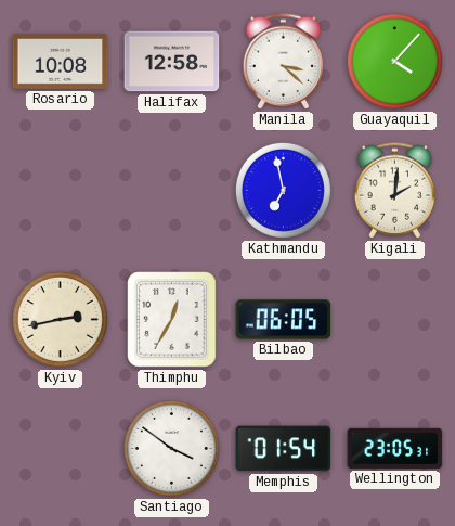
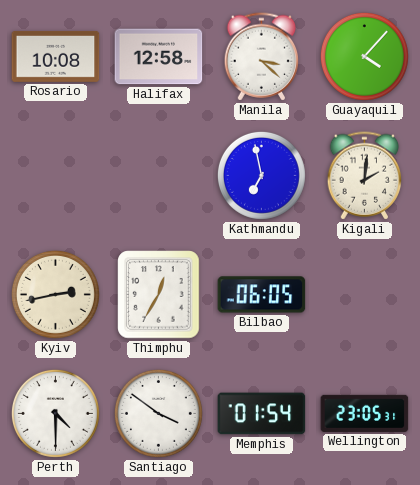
Perth: none -> 4:30
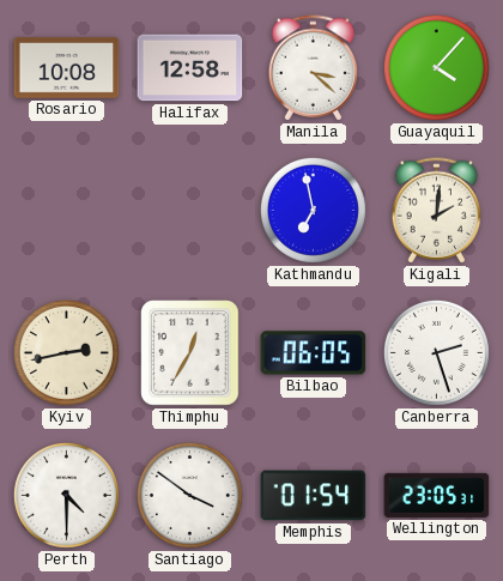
Canberra: none -> 2:27
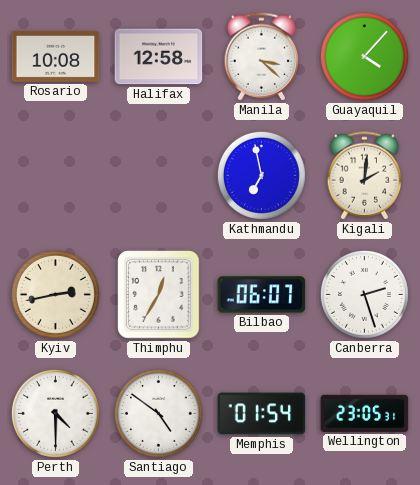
Bilbao: 06:05 -> 06:07
Santiago: 3:51 -> 4:51
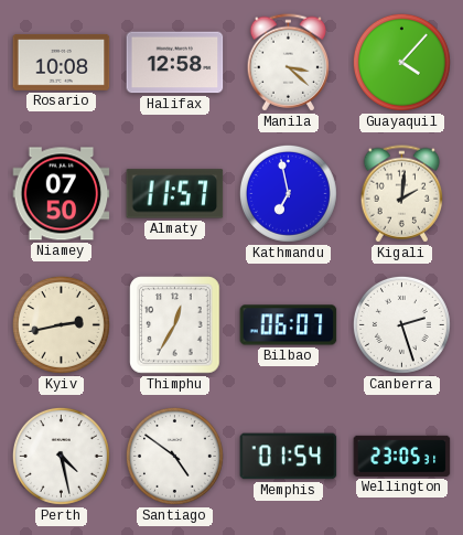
Niamey: none -> 07:50
Almaty: none -> 11:57
Perth: 4:30 -> 4:28
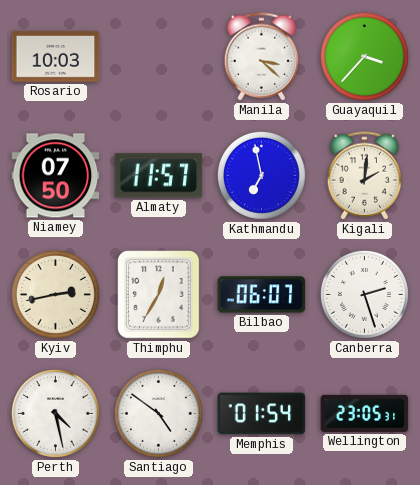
Rosario: 10:08 -> 10:03
Halifax: 12:58 -> none
Guayaquil: 4:07 -> 3:37
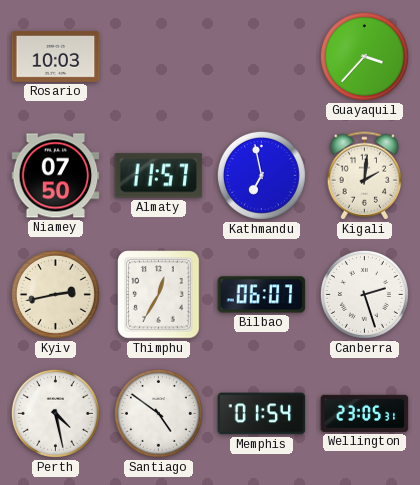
Manila: 3:22 -> none
